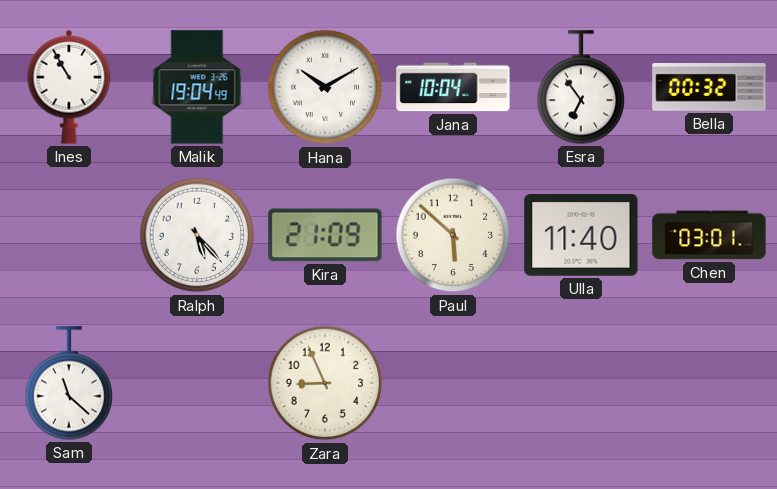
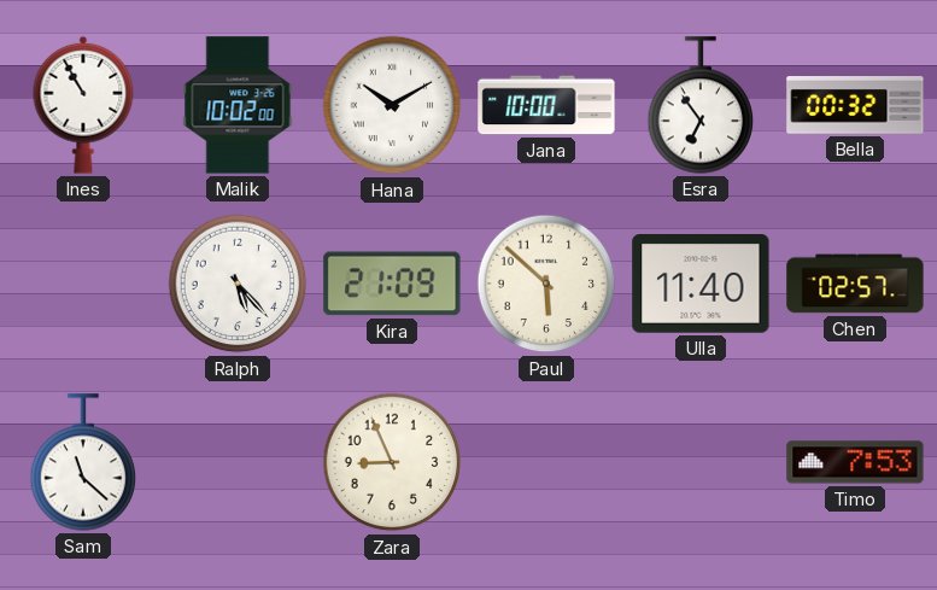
Malik: 19:04 -> 10:02
Jana: 10:04 -> 10:00
Chen: 03:01 -> 02:57
Timo: none -> 7:53
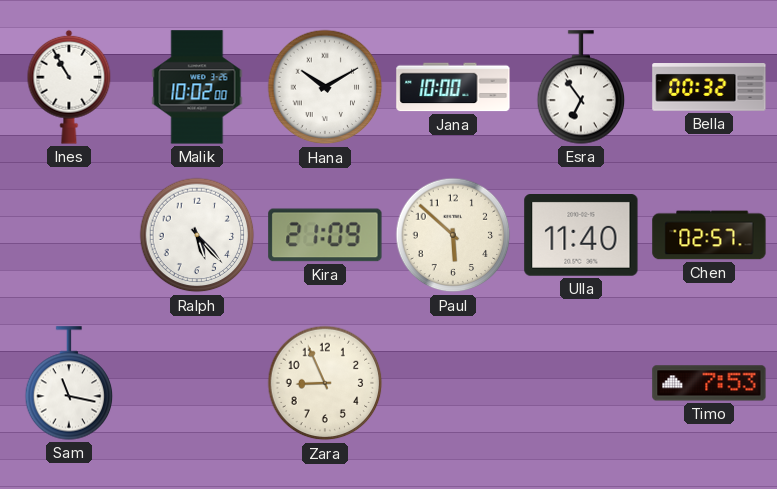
Sam: 11:22 -> 11:17
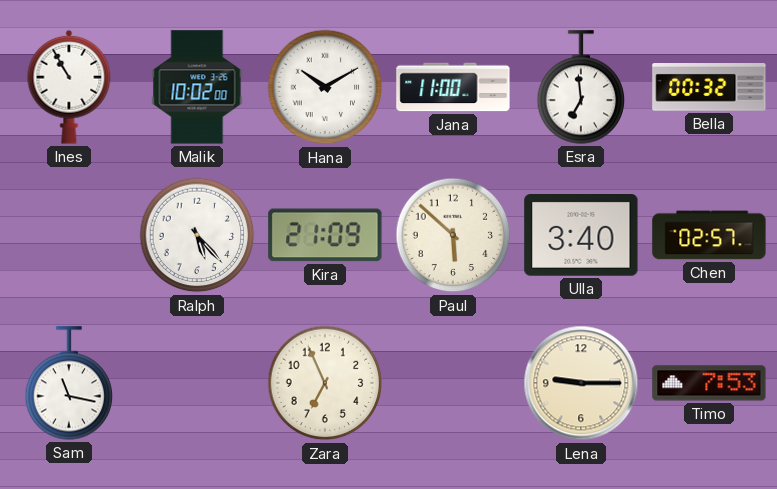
Jana: 10:00 -> 11:00
Esra: 6:54 -> 6:59
Ulla: 11:40 -> 3:40
Zara: 8:56 -> 6:56
Lena: none -> 9:15
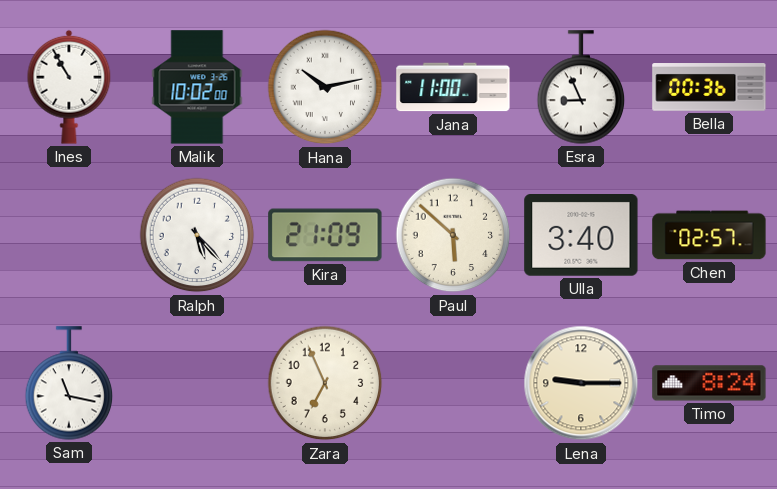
Hana: 10:10 -> 10:13
Esra: 6:59 -> 8:56
Bella: 00:32 -> 00:36
Timo: 7:53 -> 8:24
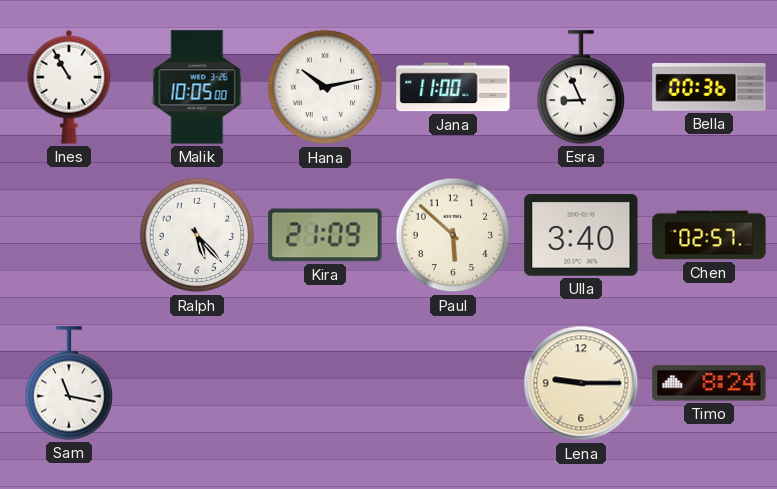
Malik: 10:02 -> 10:05
Zara: 6:56 -> none
